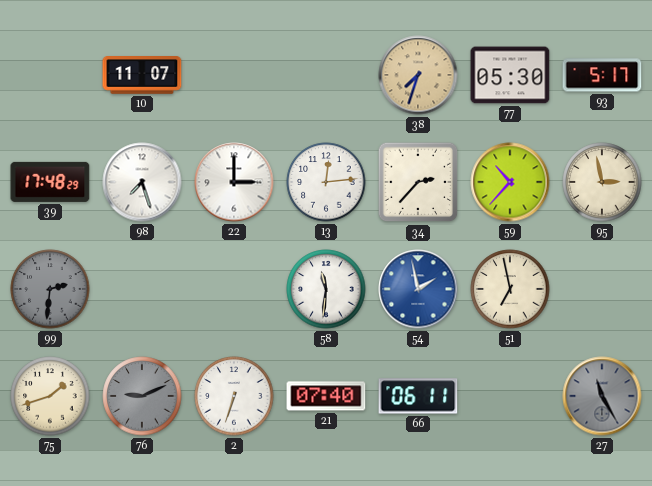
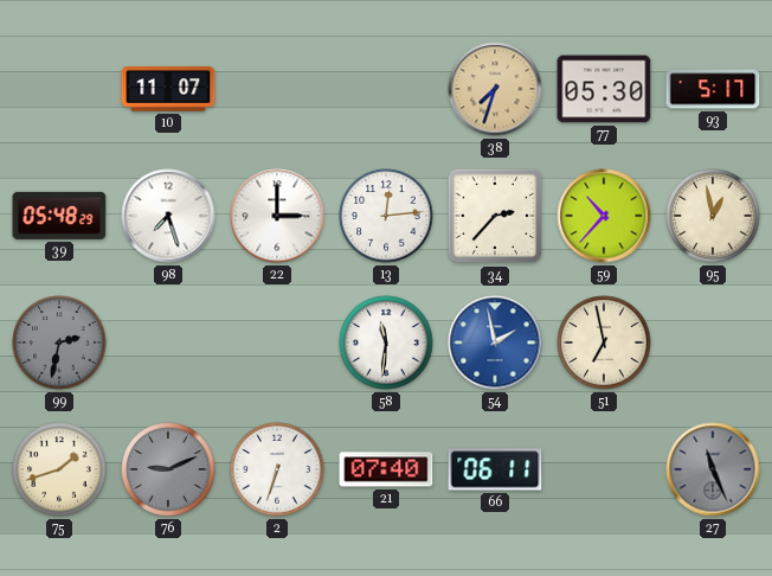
39: 17:48 -> 05:48
95: 2:58 -> 12:58
99: 2:31 -> 2:32
27: 11:25 -> 11:26
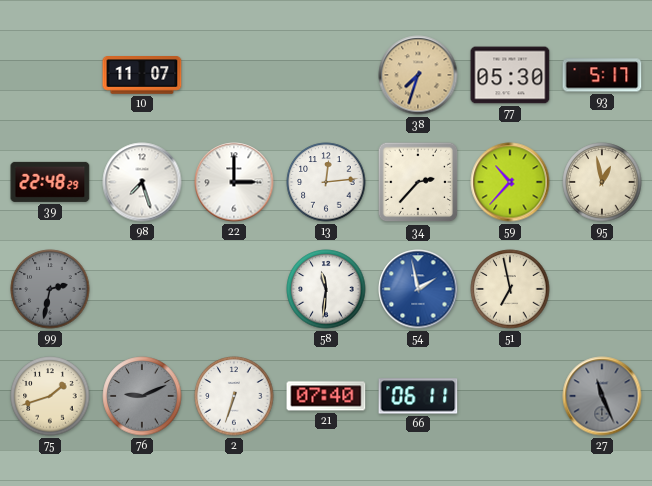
39: 05:48 -> 22:48
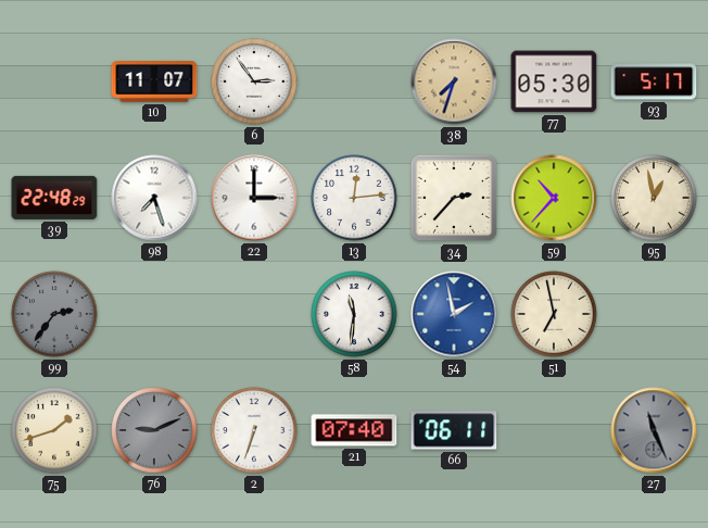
6: none -> 2:54
99: 2:32 -> 2:36
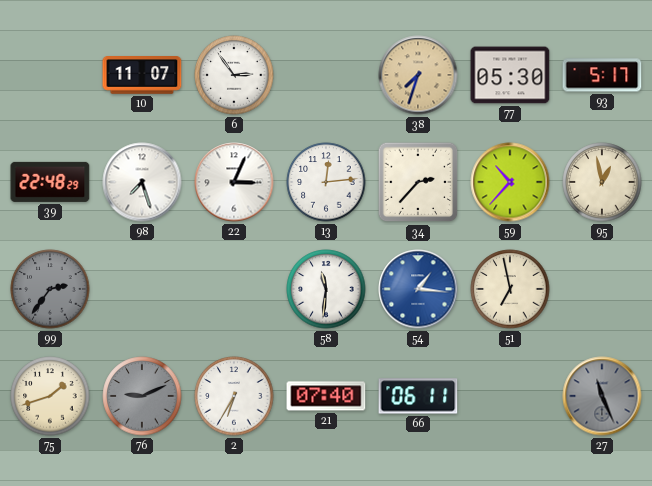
22: 3:00 -> 3:04
54: 1:58 -> 1:16
2: 6:33 -> 6:35
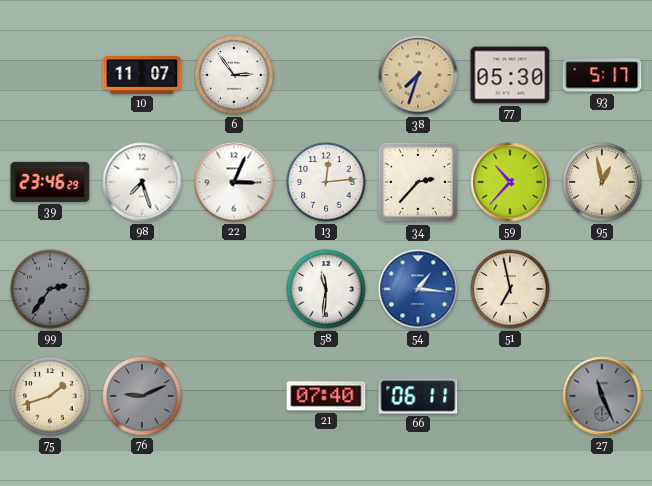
39: 22:48 -> 23:46
2: 6:35 -> none
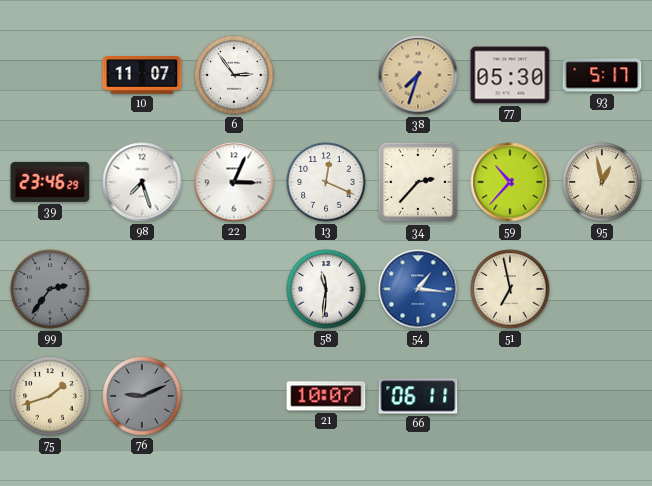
13: 12:14 -> 12:19
21: 07:40 -> 10:07
27: 11:26 -> none
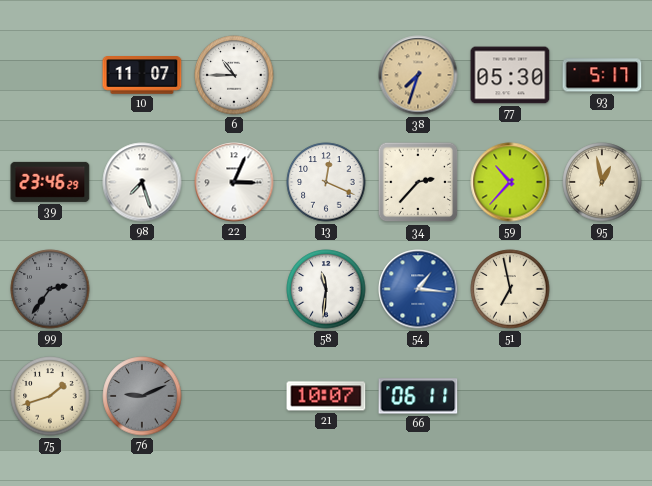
6: 2:54 -> 10:45
